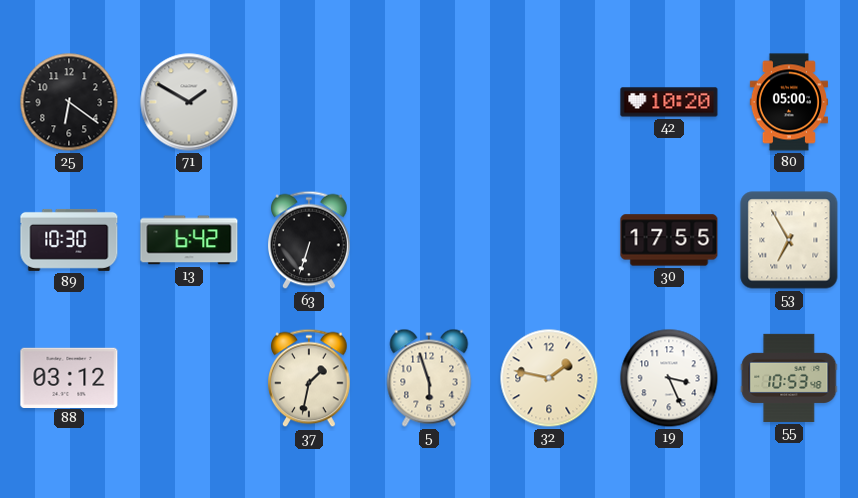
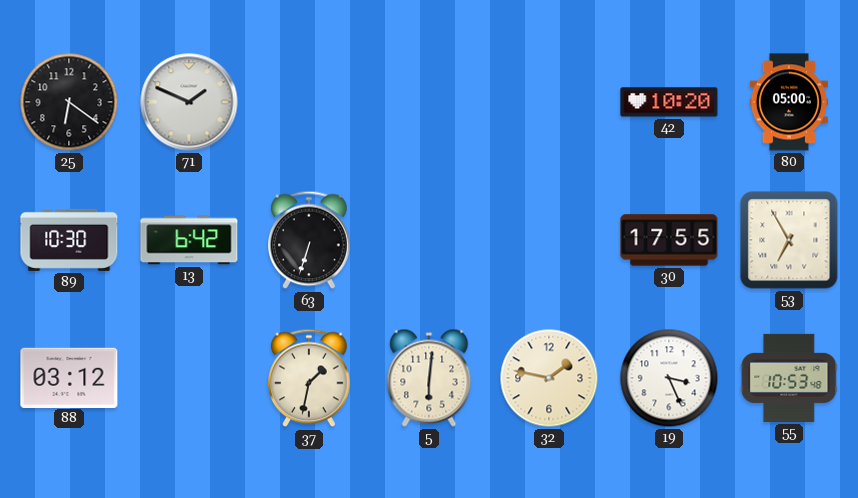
71: 1:50 -> 1:49
5: 5:57 -> 6:01
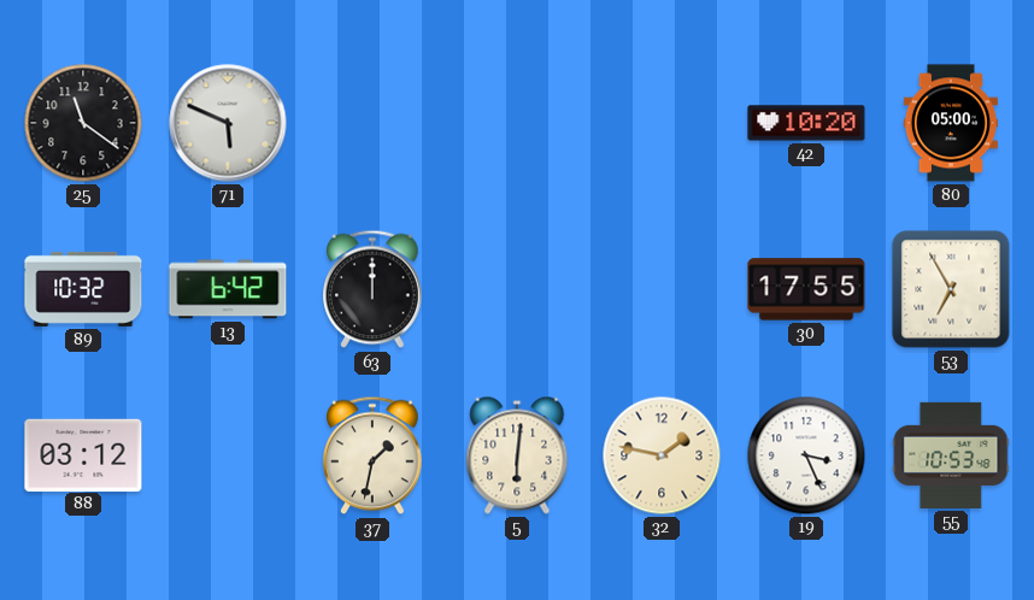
25: 6:21 -> 11:21
71: 1:49 -> 5:49
89: 10:30 -> 10:32
63: 6:33 -> 12:00
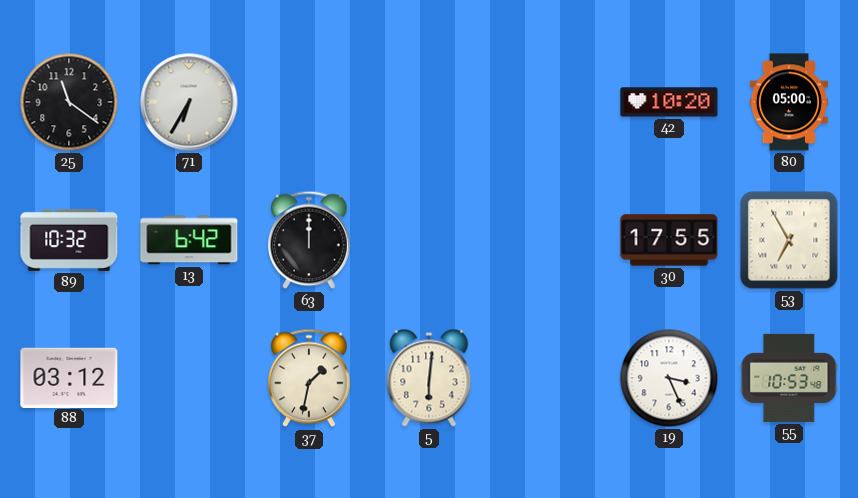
71: 5:49 -> 6:35
32: 1:47 -> none
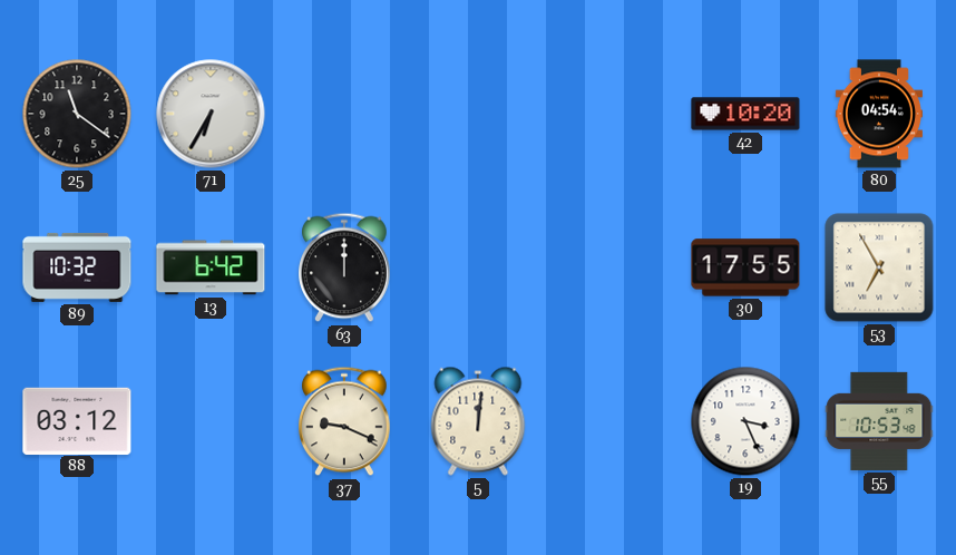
80: 05:00 -> 04:54
37: 1:32 -> 9:19
5: 6:01 -> 12:01
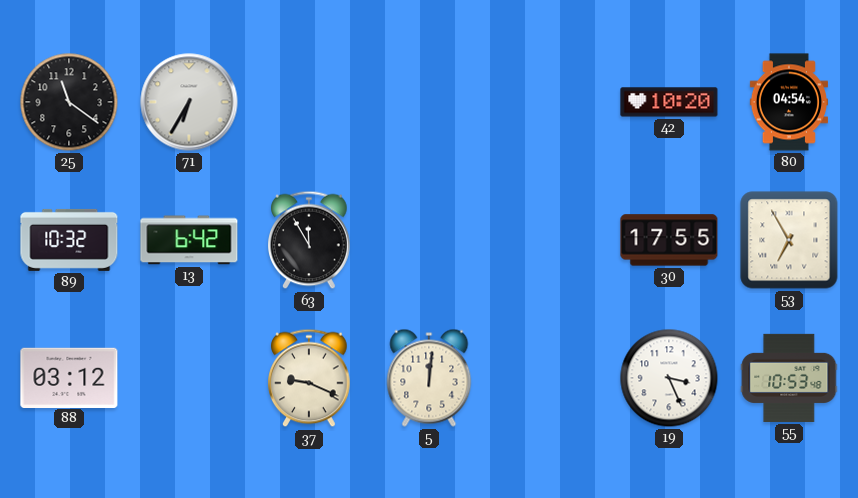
63: 12:00 -> 11:55
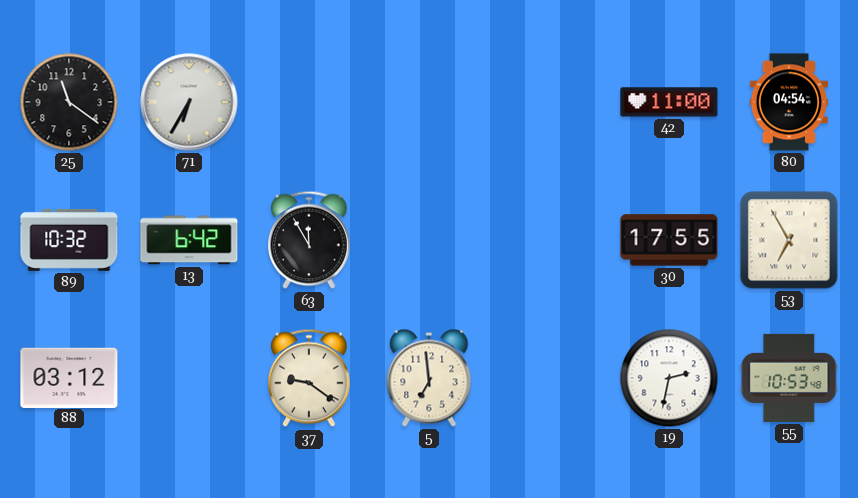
42: 10:20 -> 11:00
37: 9:19 -> 9:21
5: 12:01 -> 6:59
19: 3:26 -> 2:32
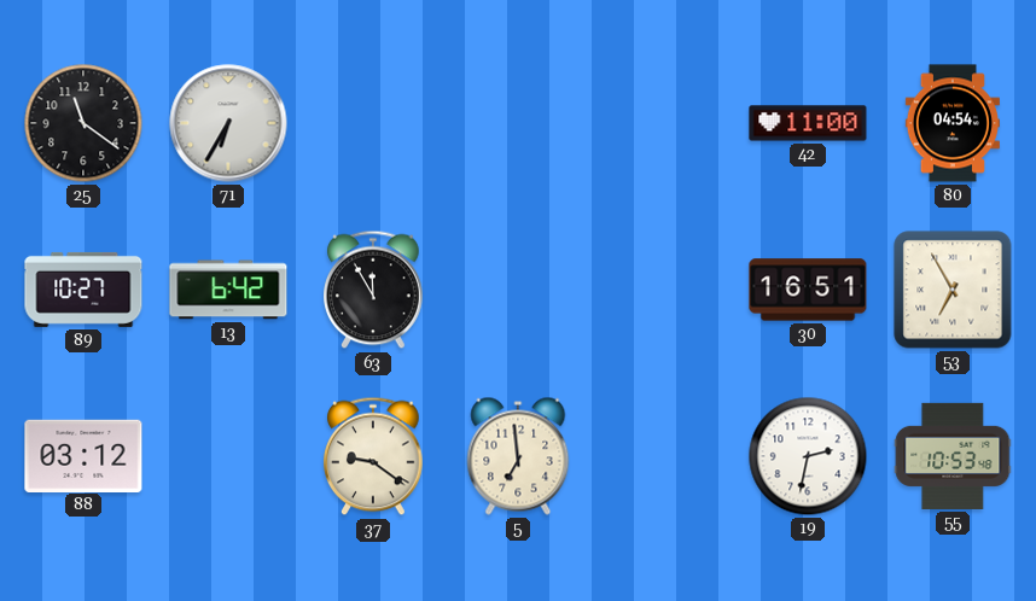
89: 10:32 -> 10:27
30: 17:55 -> 16:51
